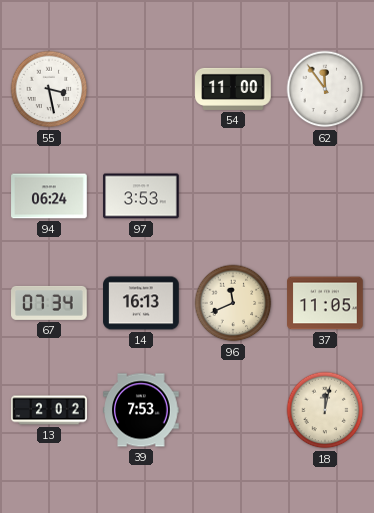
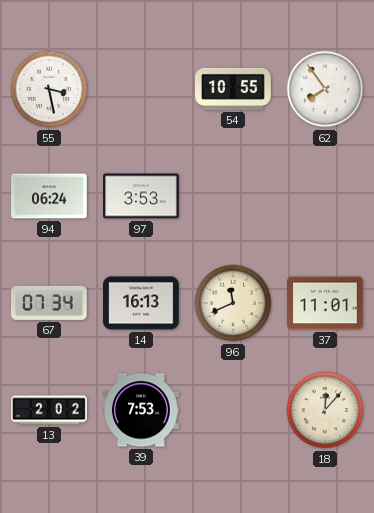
54: 11:00 -> 10:55
62: 11:54 -> 7:54
37: 11:05 -> 11:01
18: 12:02 -> 12:07
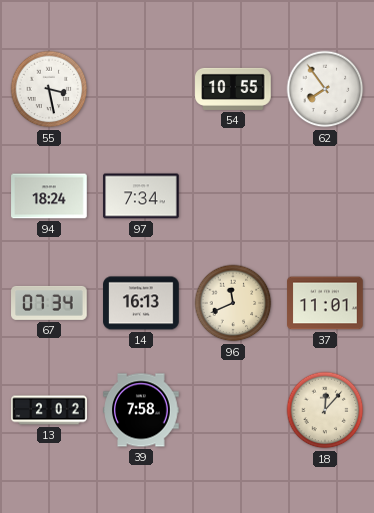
94: 06:24 -> 18:24
97: 3:53 -> 7:34
39: 7:53 -> 7:58
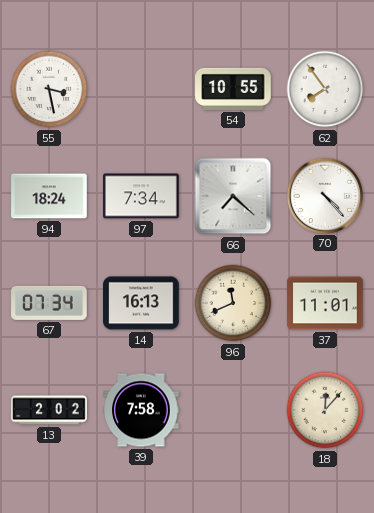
66: none -> 7:22
70: none -> 4:23
